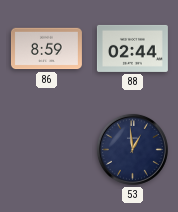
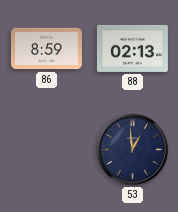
88: 02:44 -> 02:13
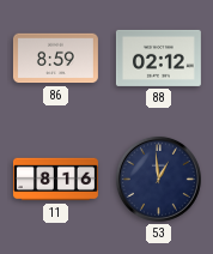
88: 02:13 -> 02:12
11: none -> 8:16
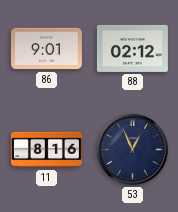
86: 8:59 -> 9:01
53: 12:59 -> 12:56
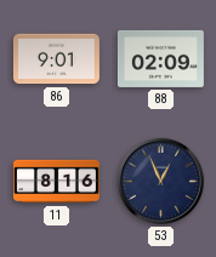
88: 02:12 -> 02:09
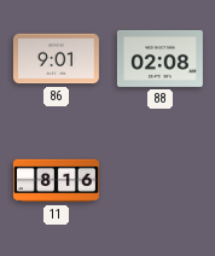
88: 02:09 -> 02:08
53: 12:56 -> none
